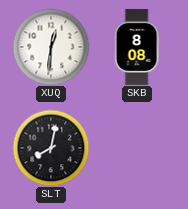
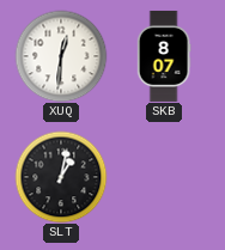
SKB: 8:08 -> 8:07
SLT: 8:02 -> 1:02
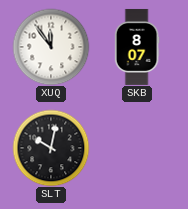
XUQ: 12:31 -> 11:54
SLT: 1:02 -> 10:02
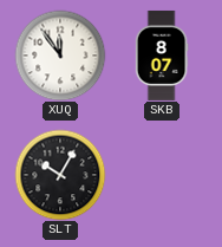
SLT: 10:02 -> 10:05
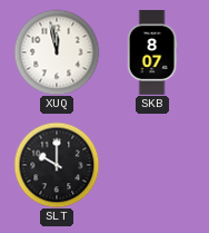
XUQ: 11:54 -> 11:58
SLT: 10:05 -> 10:00
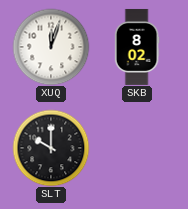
XUQ: 11:58 -> 12:03
SKB: 8:07 -> 8:02
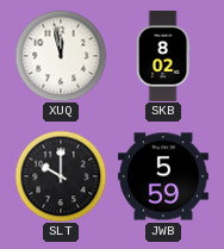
XUQ: 12:03 -> 11:58
JWB: none -> 5:59
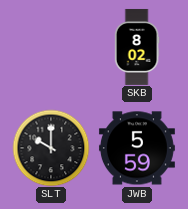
XUQ: 11:58 -> none
